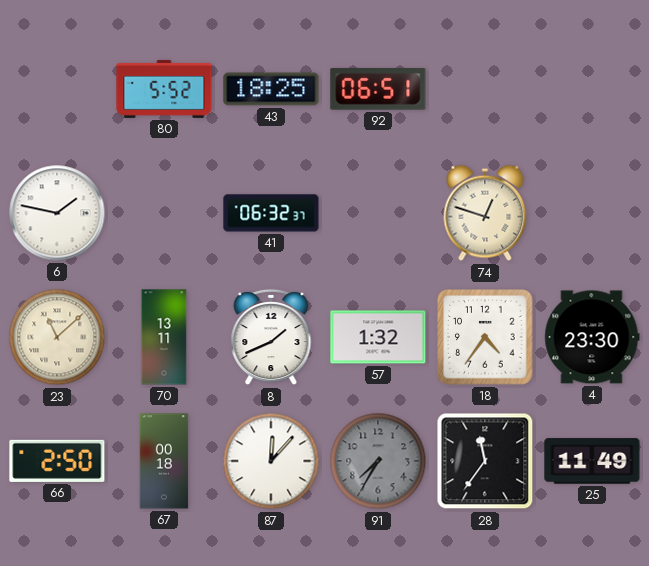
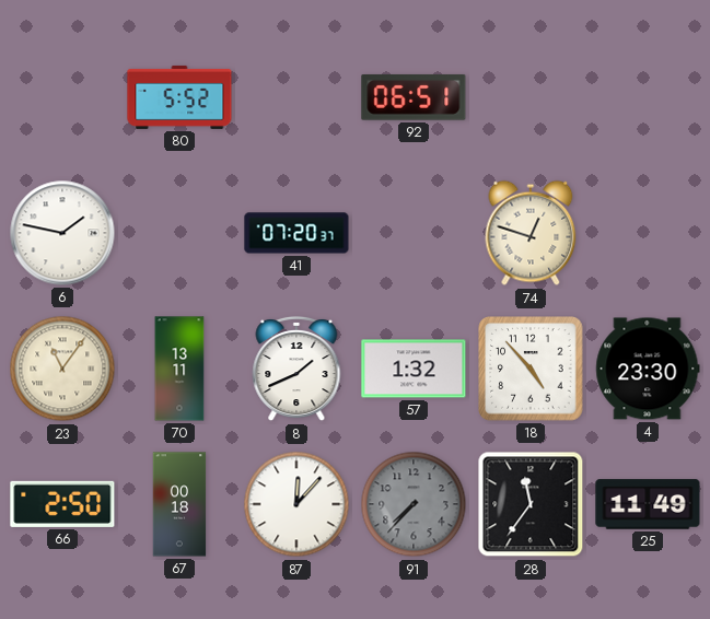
43: 18:25 -> none
41: 06:32 -> 07:20
23: 11:08 -> 11:06
18: 4:36 -> 4:53
91: 7:35 -> 7:37
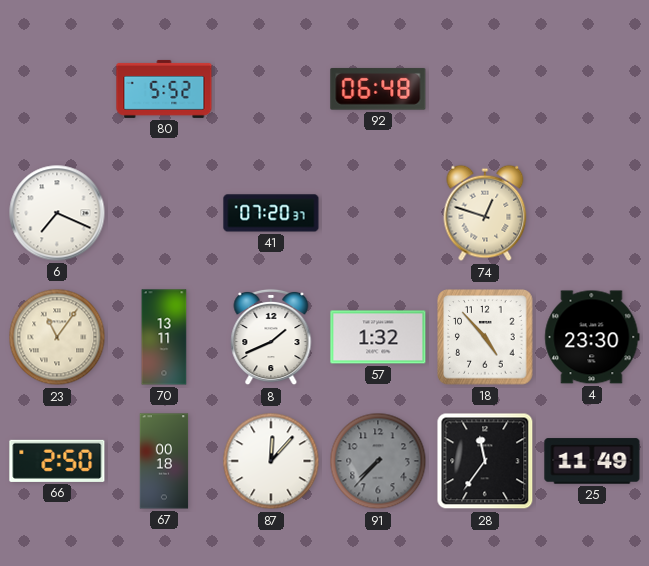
92: 06:51 -> 06:48
6: 1:47 -> 7:19
